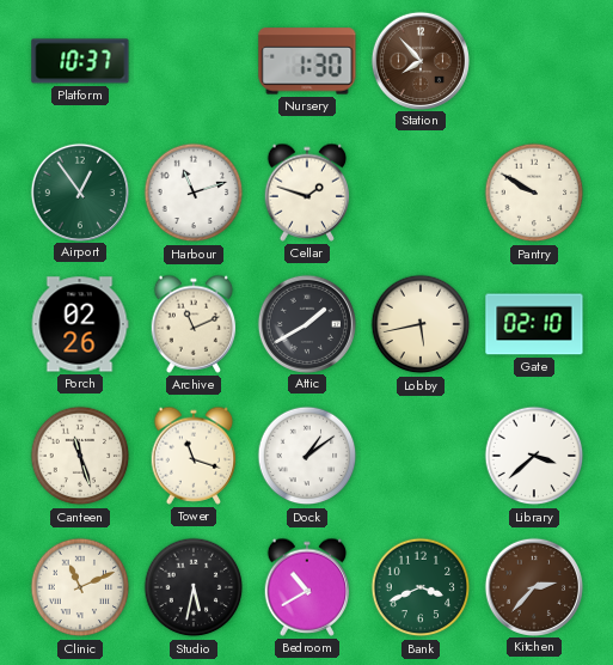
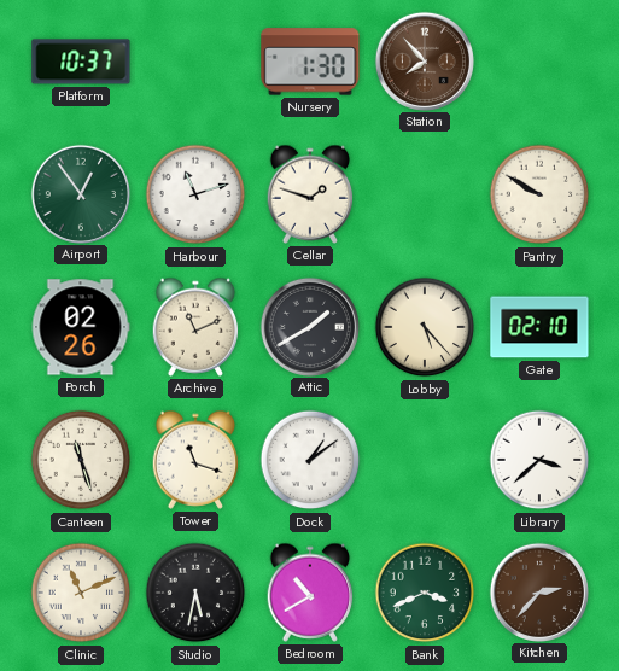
Lobby: 5:43 -> 5:23
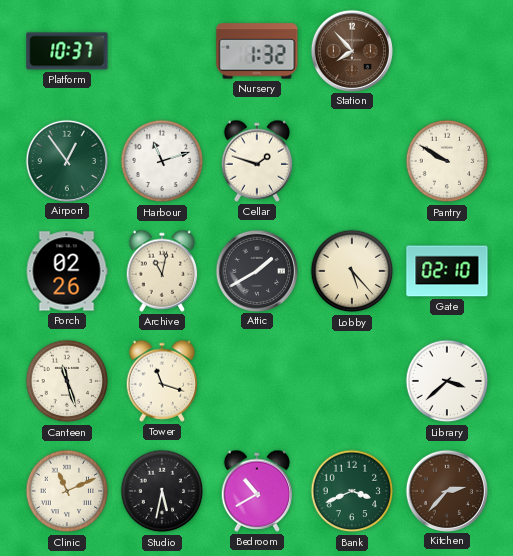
Nursery: 1:30 -> 1:32
Archive: 11:11 -> 11:02
Dock: 1:09 -> none
